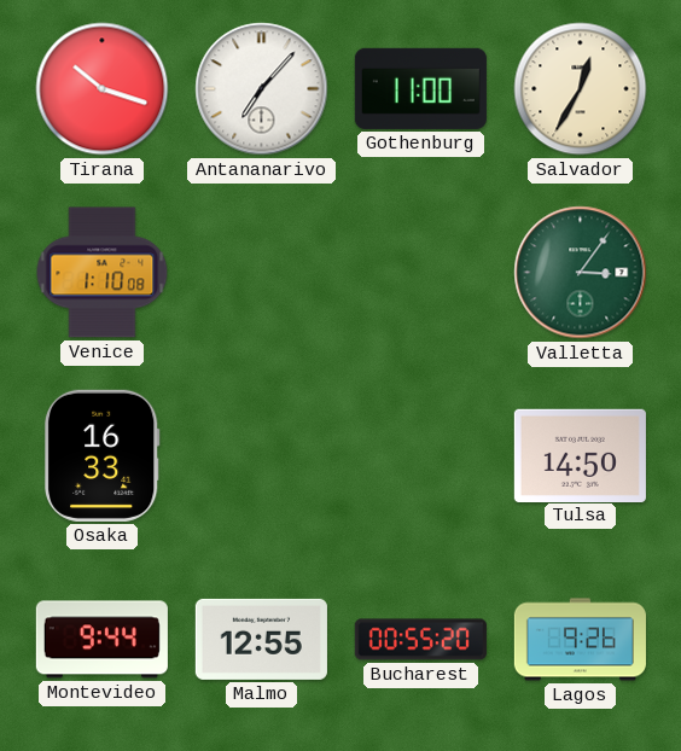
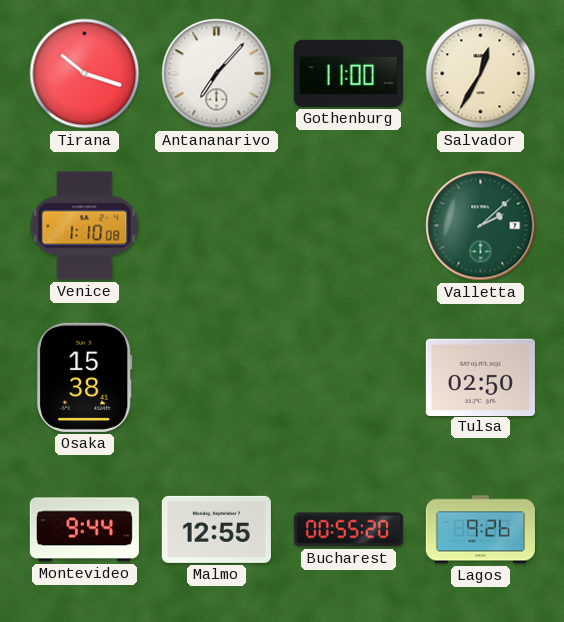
Valletta: 3:06 -> 2:08
Osaka: 16:33 -> 15:38
Tulsa: 14:50 -> 02:50
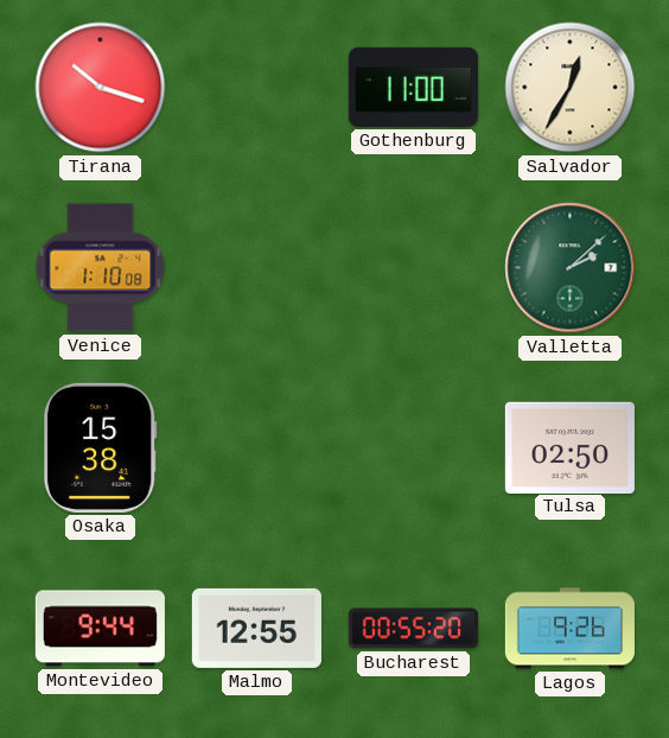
Antananarivo: 7:07 -> none
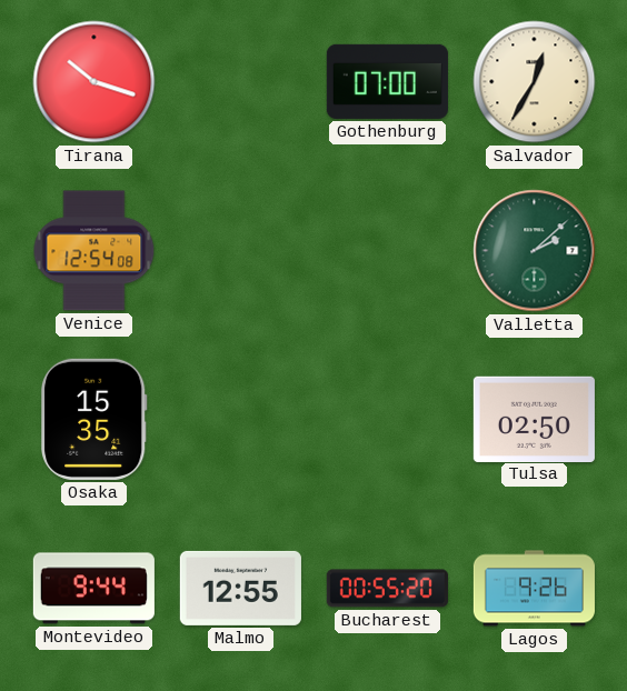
Gothenburg: 11:00 -> 07:00
Venice: 1:10 -> 12:54
Osaka: 15:38 -> 15:35
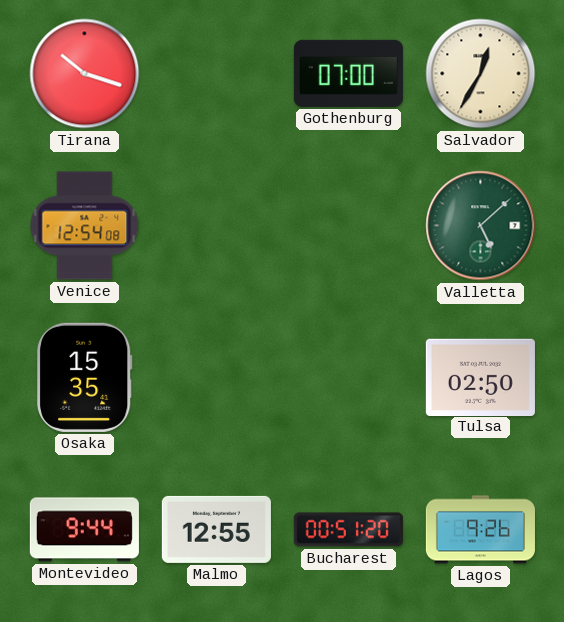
Valletta: 2:08 -> 5:08
Bucharest: 00:55 -> 00:51
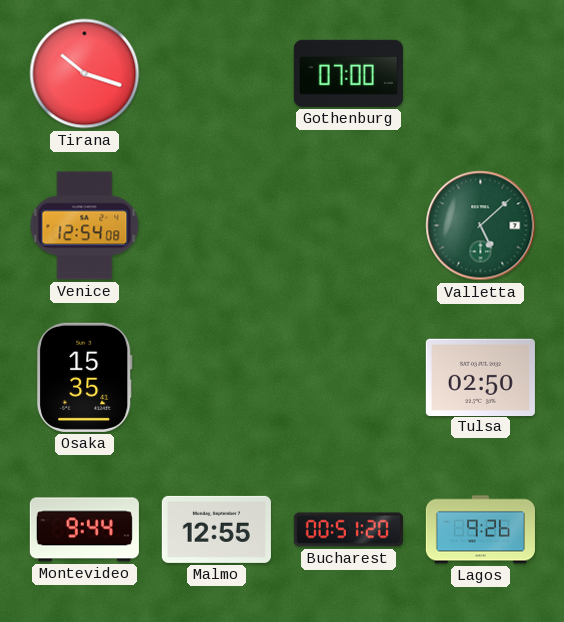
Salvador: 12:35 -> none
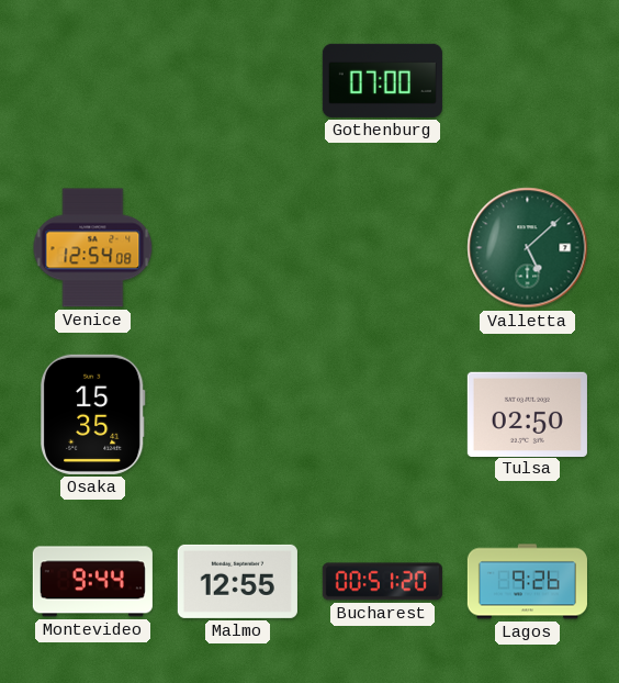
Tirana: 10:18 -> none
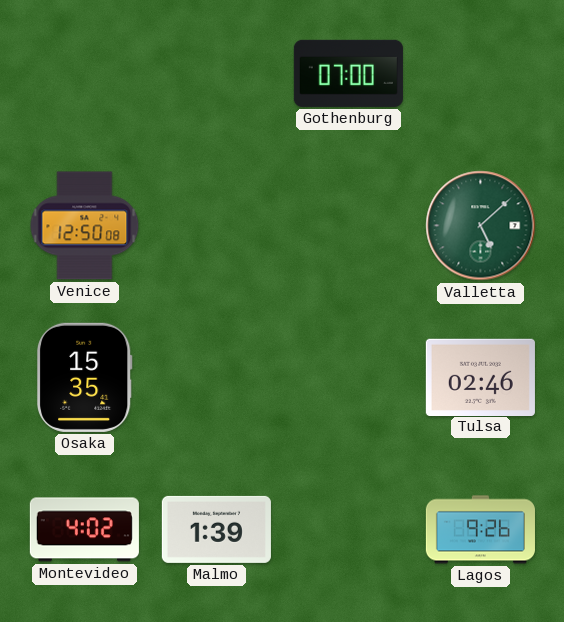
Venice: 12:54 -> 12:50
Tulsa: 02:50 -> 02:46
Montevideo: 9:44 -> 4:02
Malmo: 12:55 -> 1:39
Bucharest: 00:51 -> none
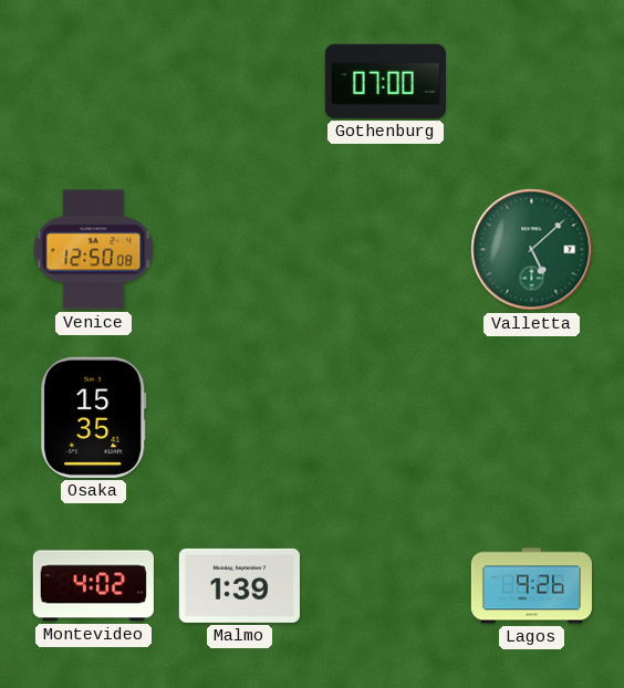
Tulsa: 02:46 -> none
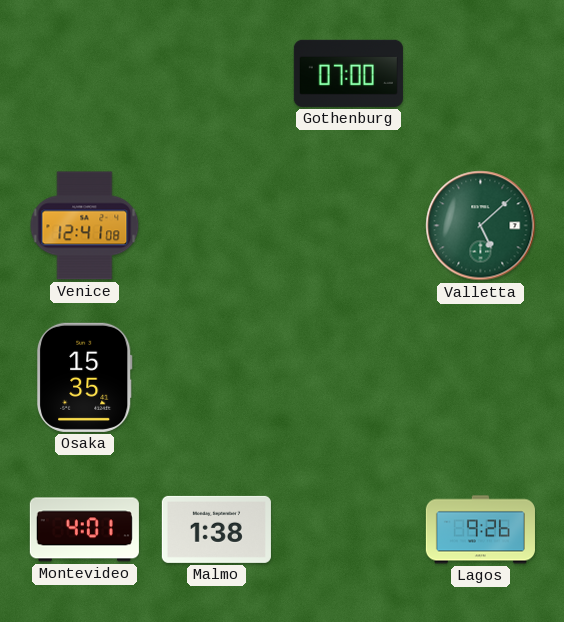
Venice: 12:50 -> 12:41
Montevideo: 4:02 -> 4:01
Malmo: 1:39 -> 1:38
